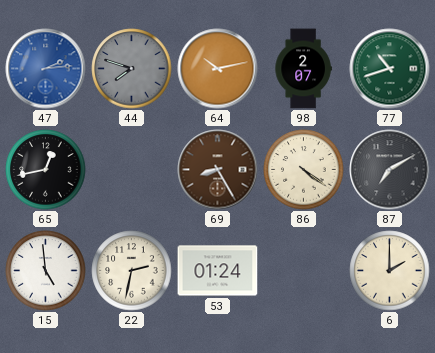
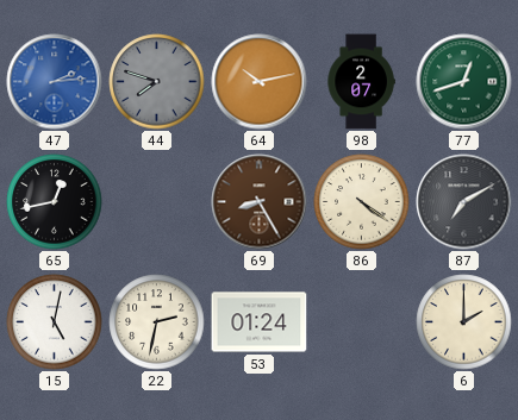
77: 10:42 -> 12:42
15: 4:59 -> 5:02
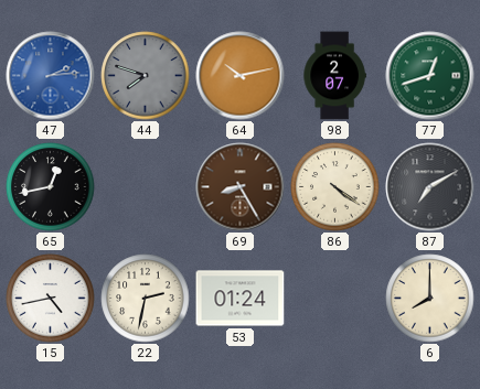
15: 5:02 -> 4:43
6: 2:00 -> 8:00
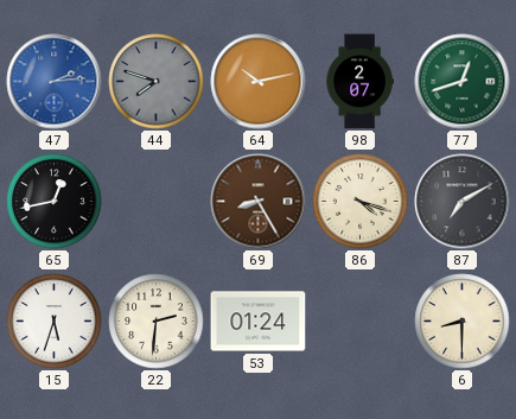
86: 4:21 -> 4:18
15: 4:43 -> 5:33
22: 2:32 -> 2:31
6: 8:00 -> 8:30
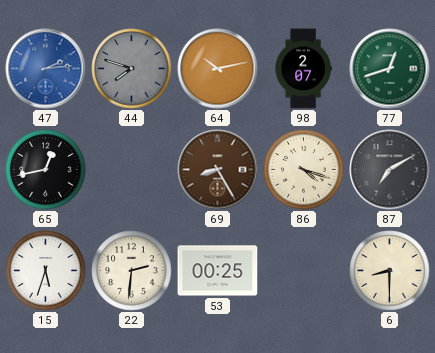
53: 01:24 -> 00:25
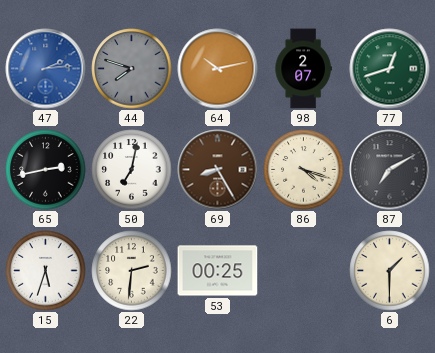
65: 12:43 -> 2:43
50: none -> 7:02
6: 8:30 -> 1:30
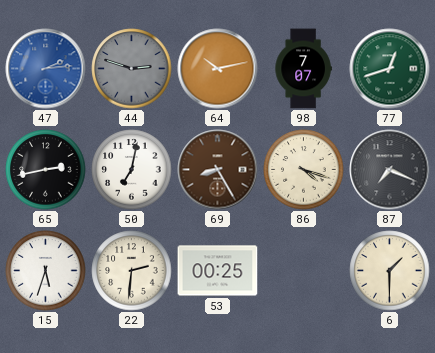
44: 7:48 -> 2:48
98: 2:07 -> 7:07
87: 7:10 -> 7:19
